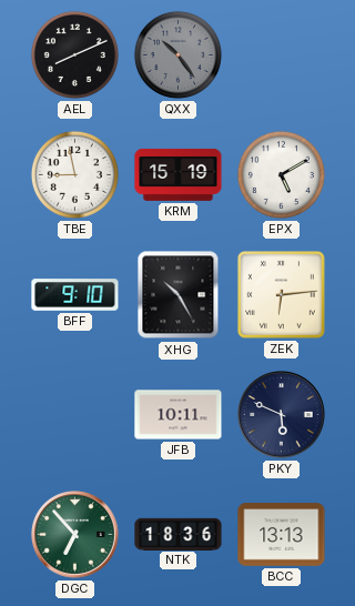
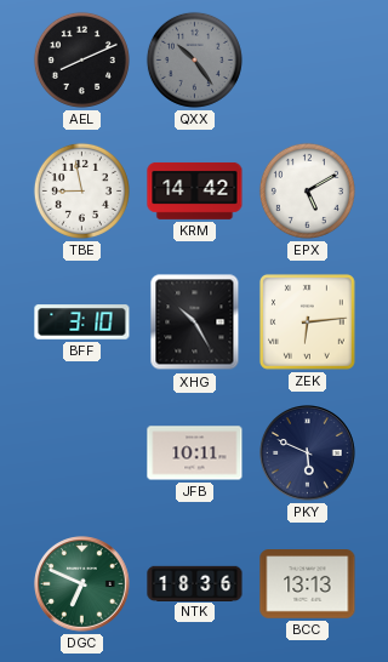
KRM: 15:19 -> 14:42
BFF: 9:10 -> 3:10
DGC: 6:53 -> 6:49
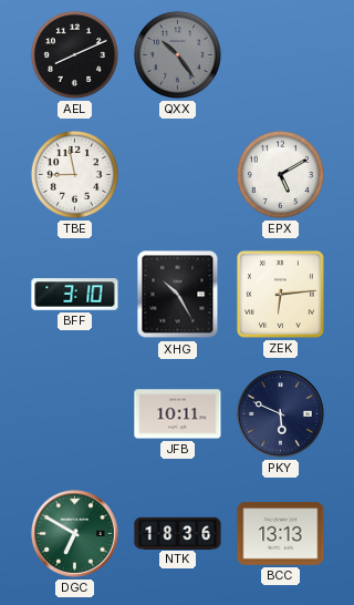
KRM: 14:42 -> none
DGC: 6:49 -> 6:50
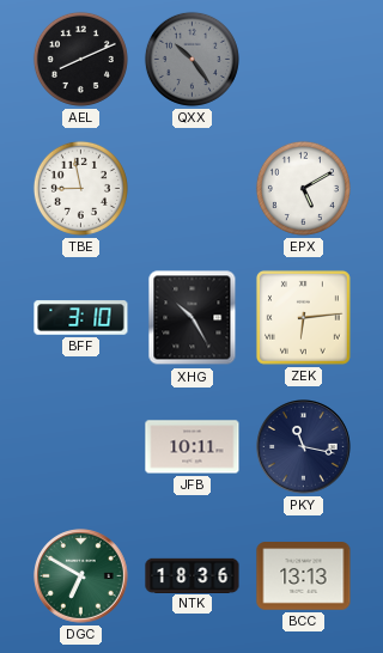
PKY: 5:49 -> 11:17
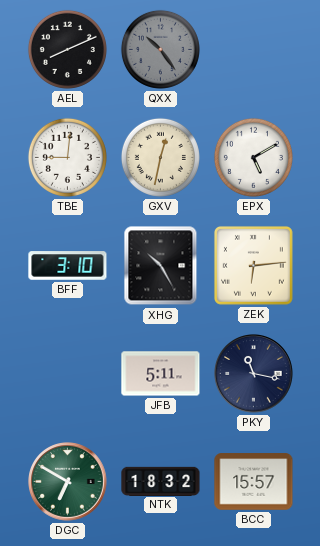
TBE: 8:58 -> 9:01
GXV: none -> 12:32
JFB: 10:11 -> 5:11
NTK: 18:36 -> 18:32
BCC: 13:13 -> 15:57
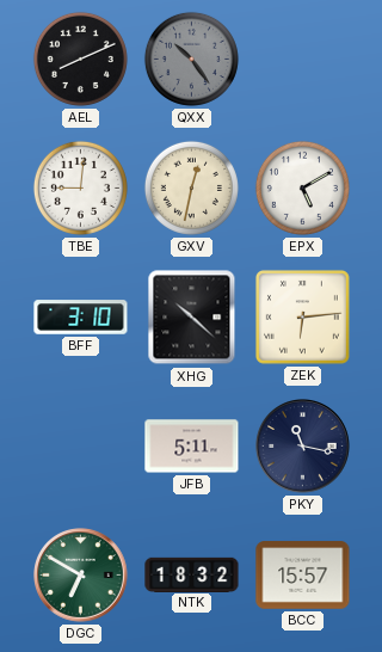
XHG: 10:25 -> 10:22
